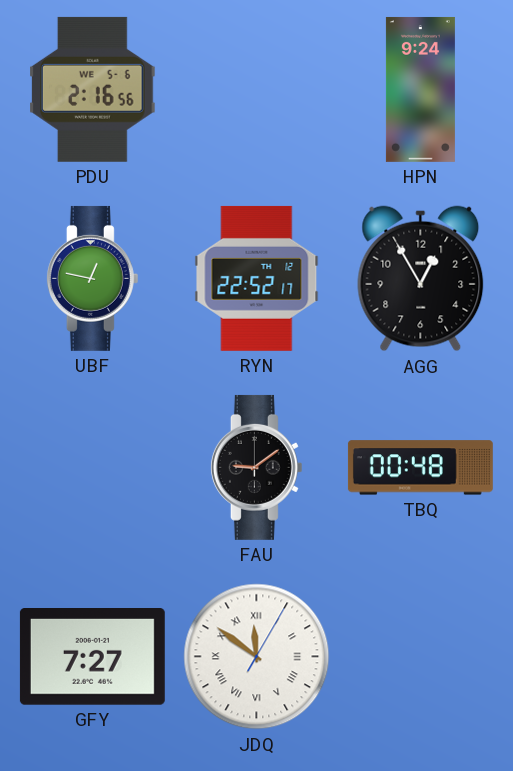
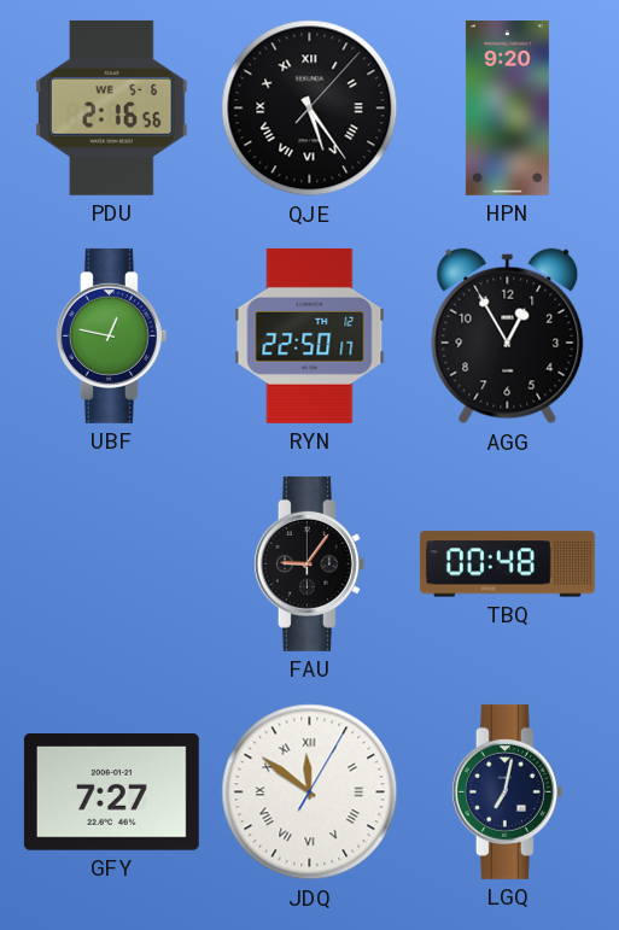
QJE: none -> 5:24
HPN: 9:24 -> 9:20
RYN: 22:52 -> 22:50
FAU: 9:09 -> 9:06
LGQ: none -> 7:02
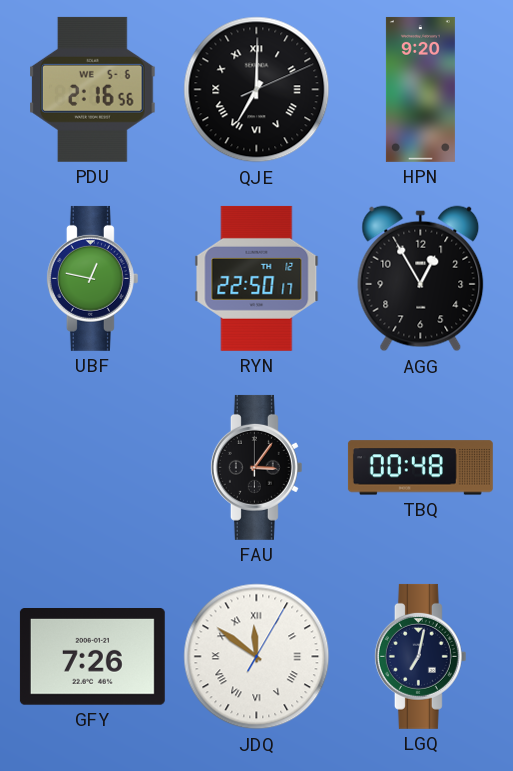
QJE: 5:24 -> 7:00
FAU: 9:06 -> 3:06
GFY: 7:27 -> 7:26
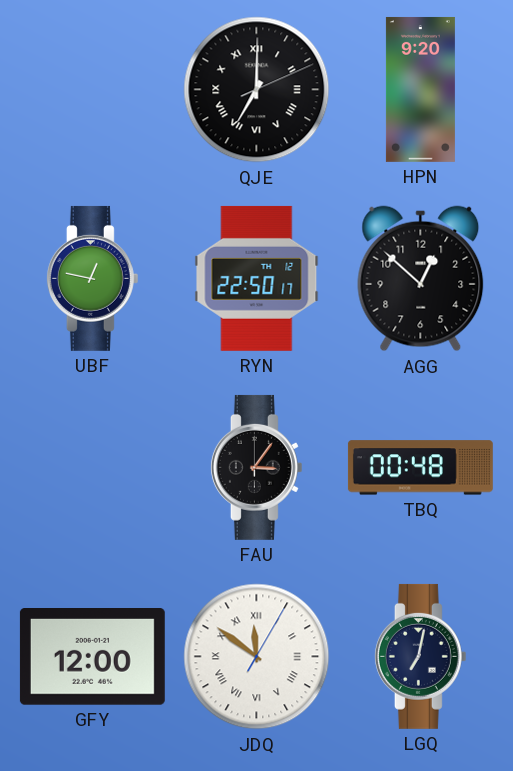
PDU: 2:16 -> none
AGG: 12:55 -> 12:52
GFY: 7:26 -> 12:00
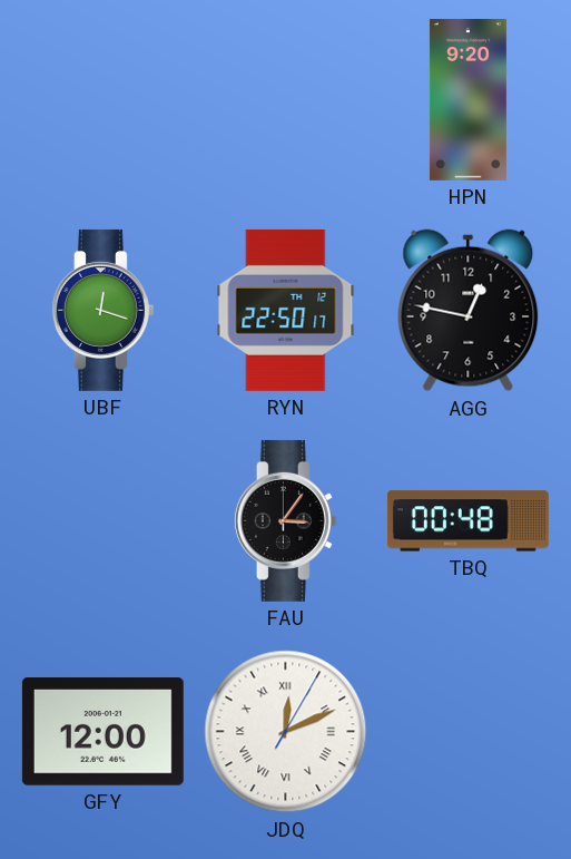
QJE: 7:00 -> none
UBF: 12:47 -> 12:18
AGG: 12:52 -> 12:47
JDQ: 11:51 -> 12:11
LGQ: 7:02 -> none
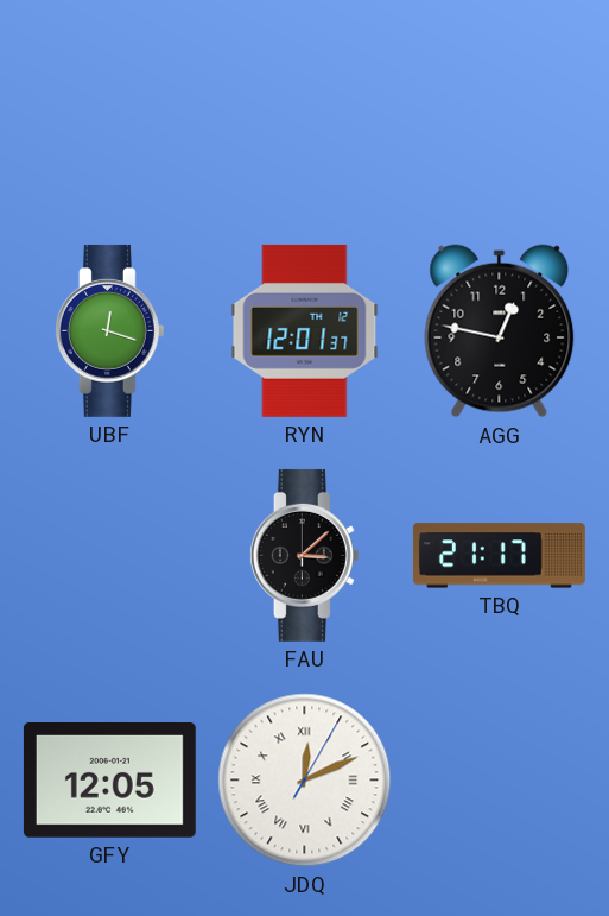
HPN: 9:20 -> none
RYN: 22:50 -> 12:01
FAU: 3:06 -> 3:08
TBQ: 00:48 -> 21:17
GFY: 12:00 -> 12:05
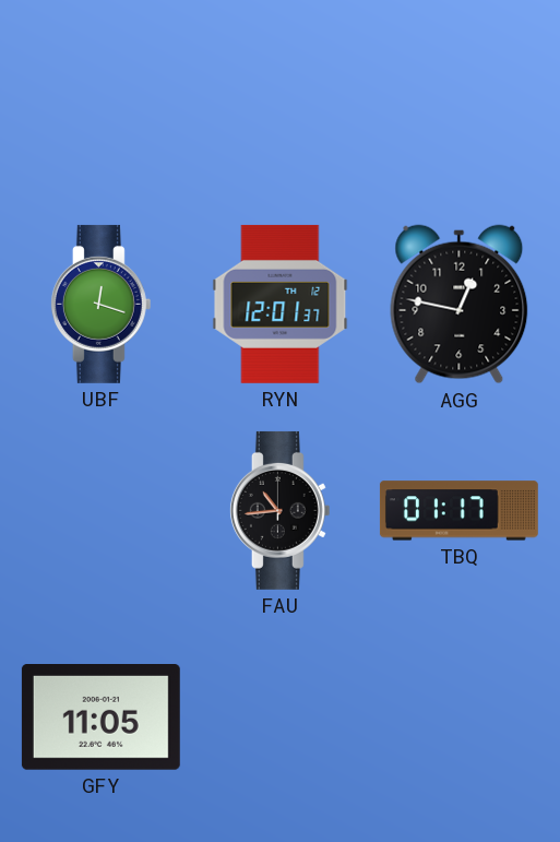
FAU: 3:08 -> 10:44
TBQ: 21:17 -> 01:17
GFY: 12:05 -> 11:05
JDQ: 12:11 -> none
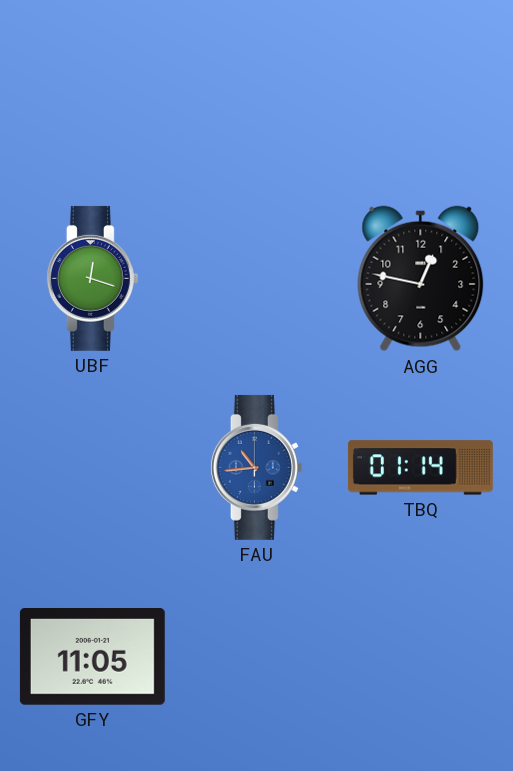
RYN: 12:01 -> none
FAU dial: black -> blue
TBQ: 01:17 -> 01:14
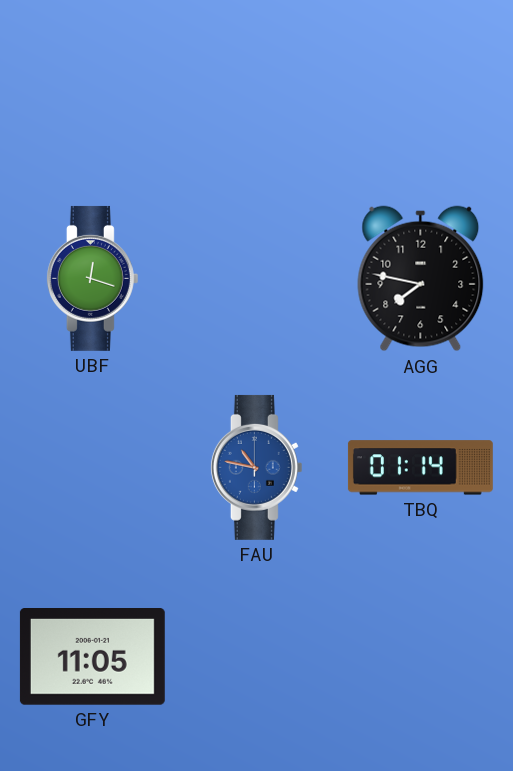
AGG: 12:47 -> 7:47
FAU: 10:44 -> 10:47
